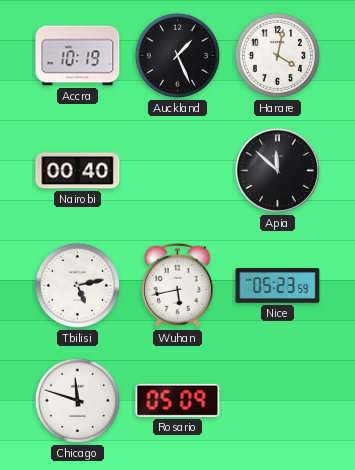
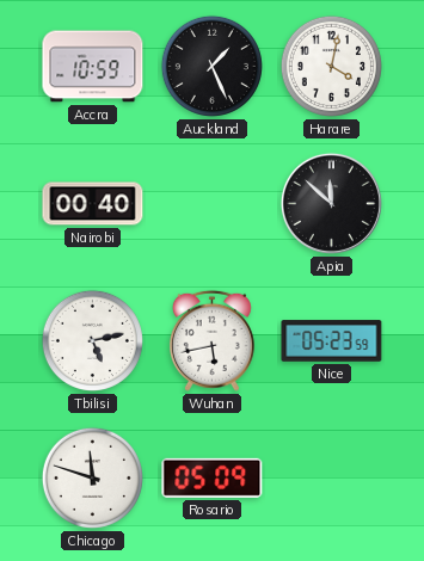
Accra: 10:19 -> 10:59
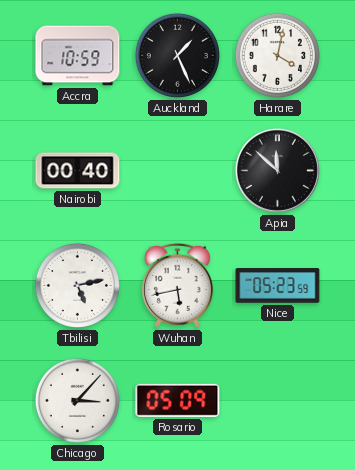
Chicago: 11:48 -> 3:07
